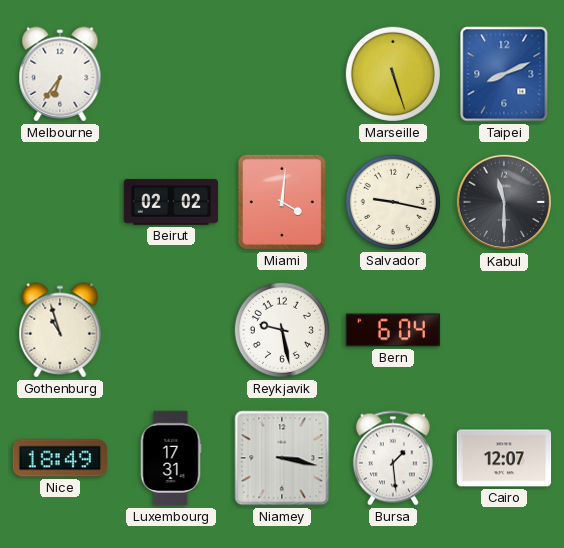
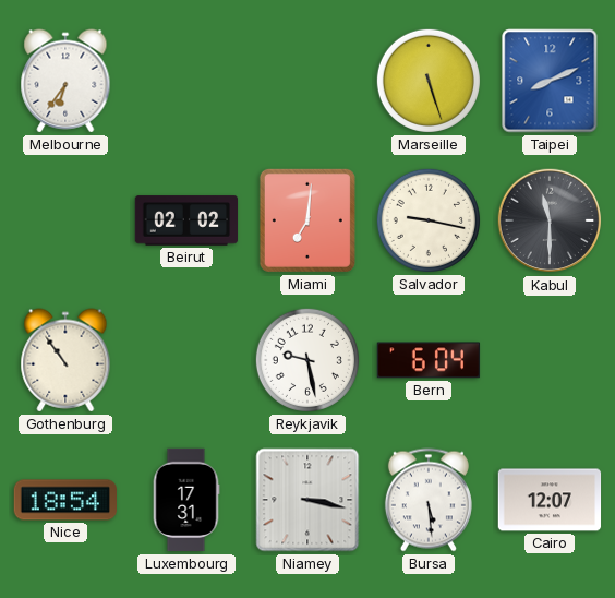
Miami: 4:01 -> 7:01
Gothenburg: 10:57 -> 10:54
Nice: 18:49 -> 18:54
Bursa: 1:29 -> 5:29
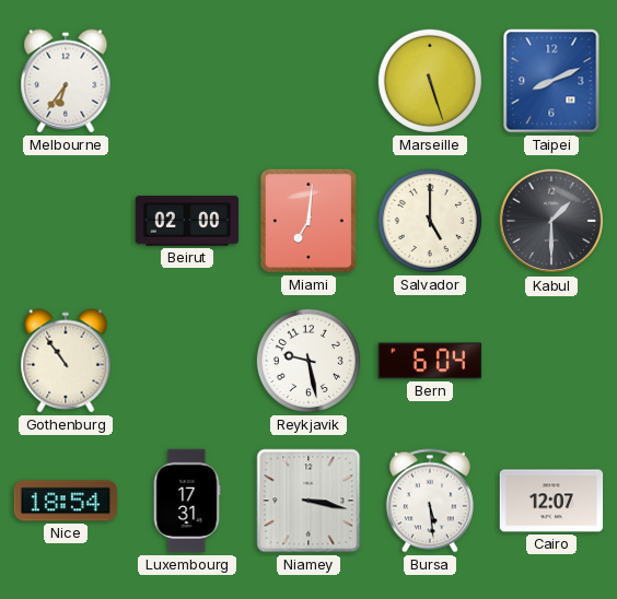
Beirut: 02:02 -> 02:00
Salvador: 9:17 -> 5:00
Kabul: 11:30 -> 1:30
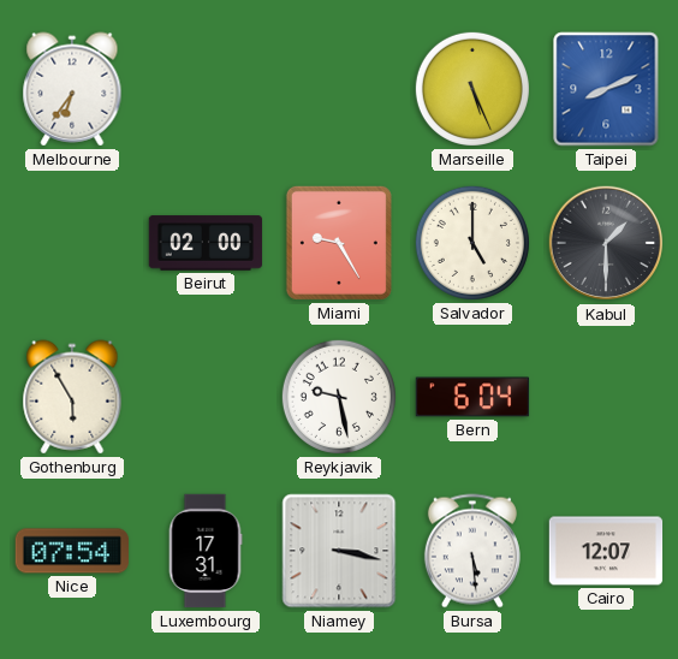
Marseille: 5:27 -> 5:26
Miami: 7:01 -> 9:25
Gothenburg: 10:54 -> 5:55
Nice: 18:54 -> 07:54
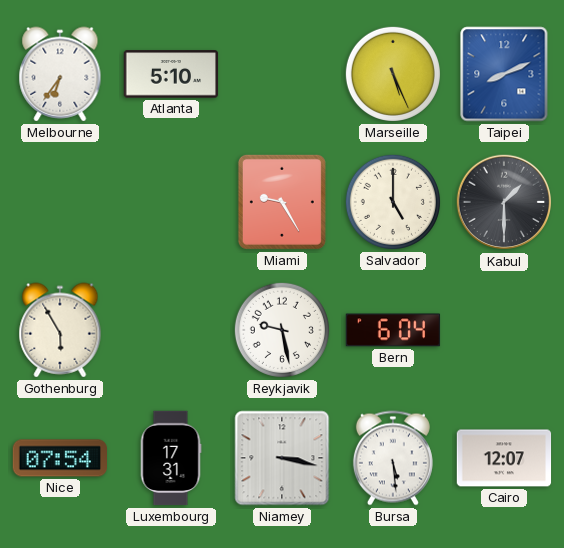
Atlanta: none -> 5:10
Beirut: 02:00 -> none
